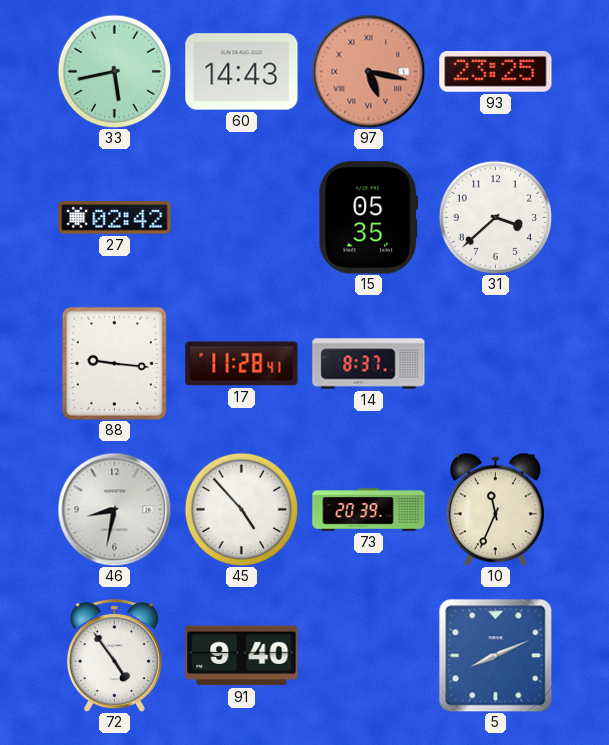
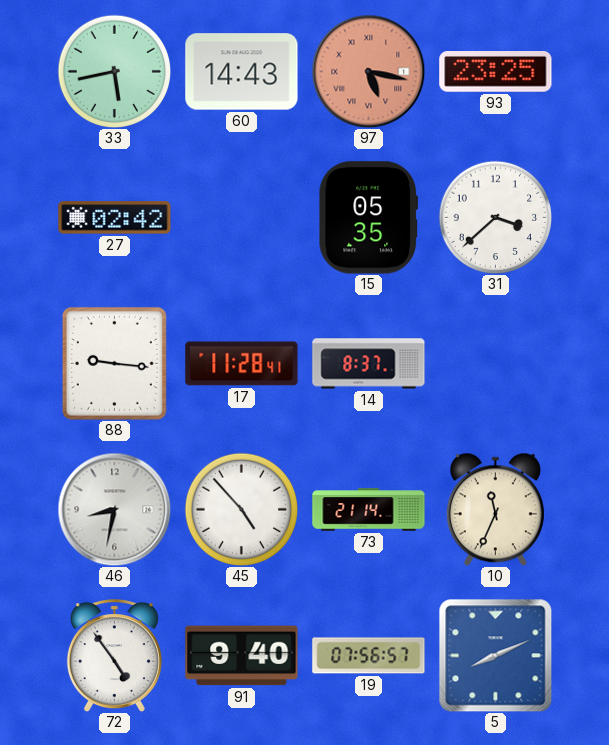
73: 20:39 -> 21:14
19: none -> 07:56
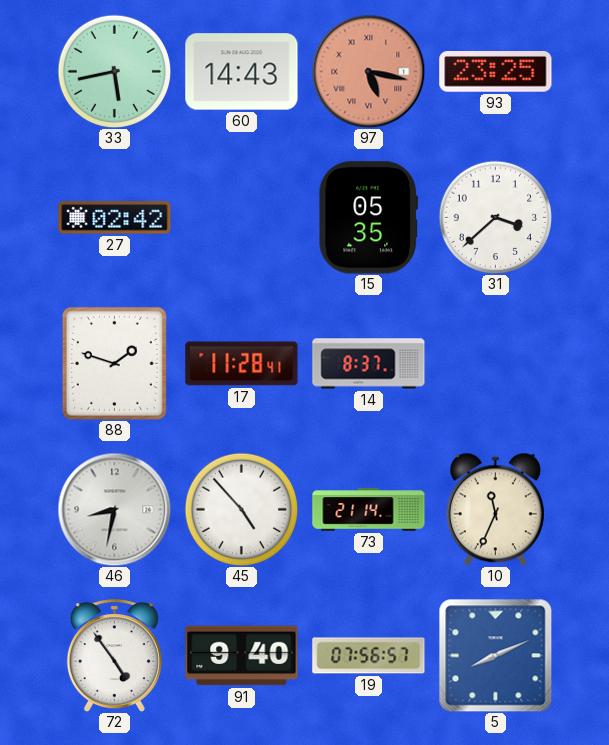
88: 9:16 -> 1:48
